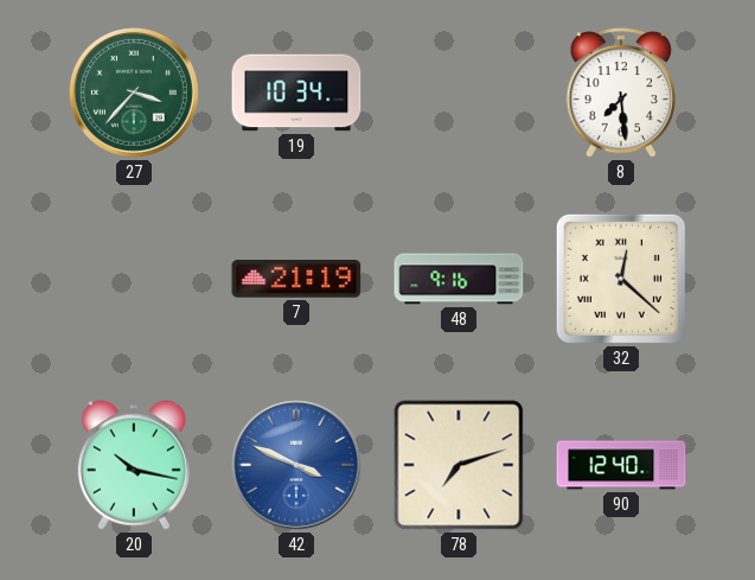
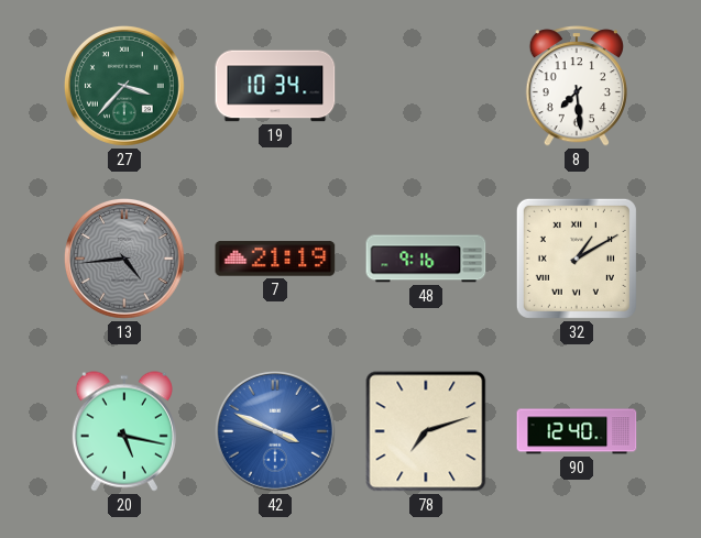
13: none -> 4:44
32: 12:22 -> 1:10
20: 10:17 -> 5:17
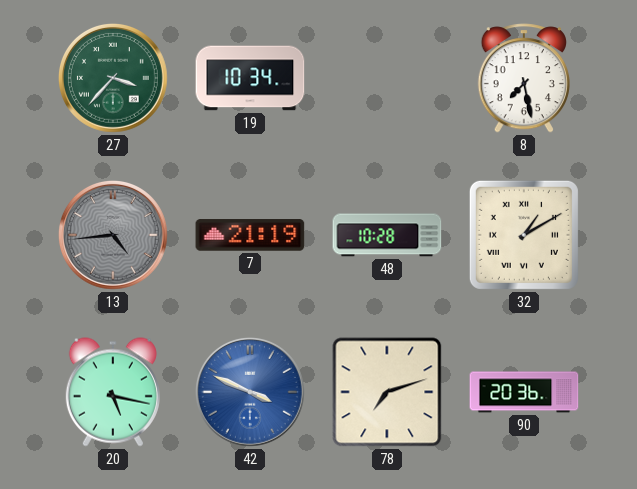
8: 7:29 -> 7:28
48: 9:16 -> 10:28
90: 12:40 -> 20:36
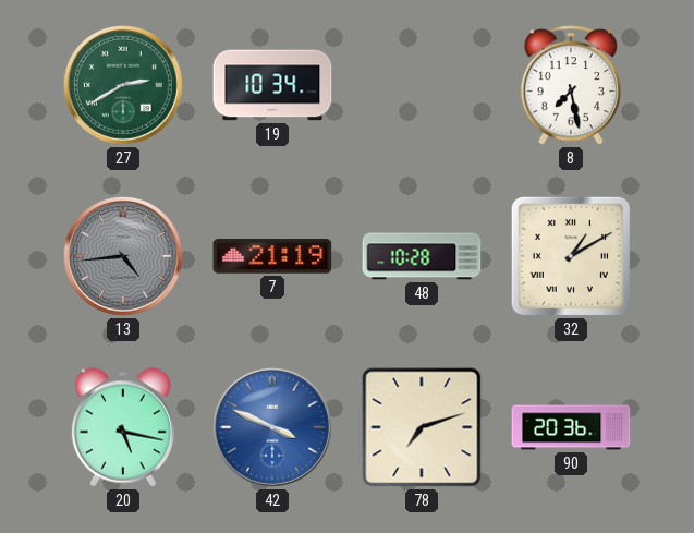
27: 3:37 -> 2:40
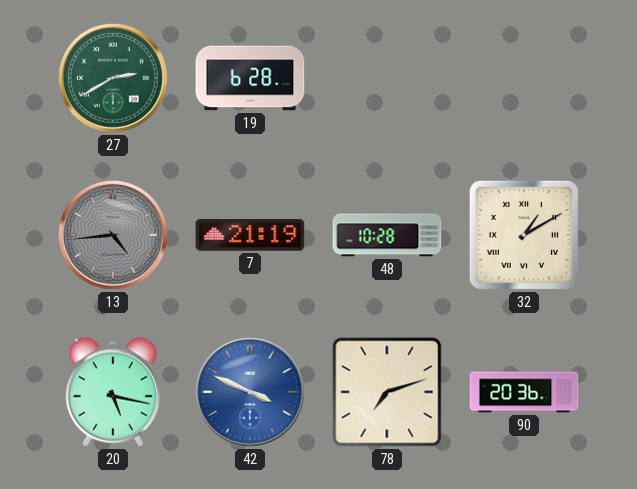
19: 10:34 -> 6:28
8: 7:28 -> none
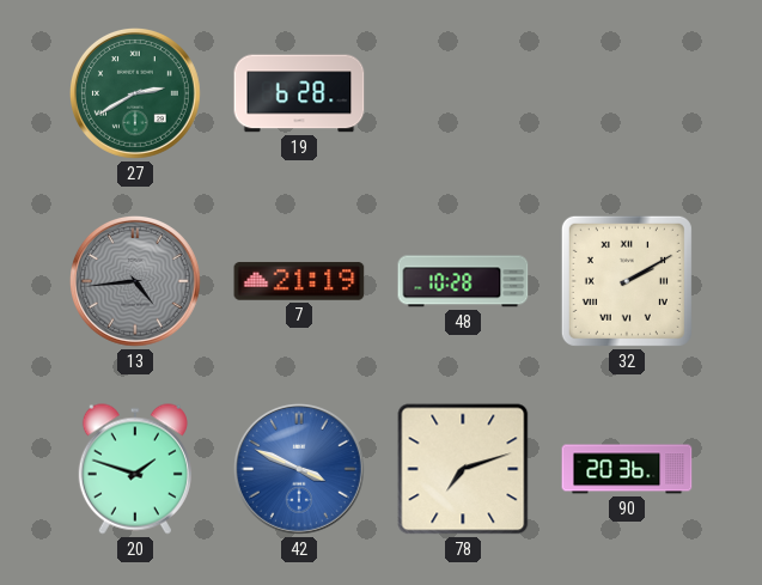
32: 1:10 -> 2:10
20: 5:17 -> 1:48
